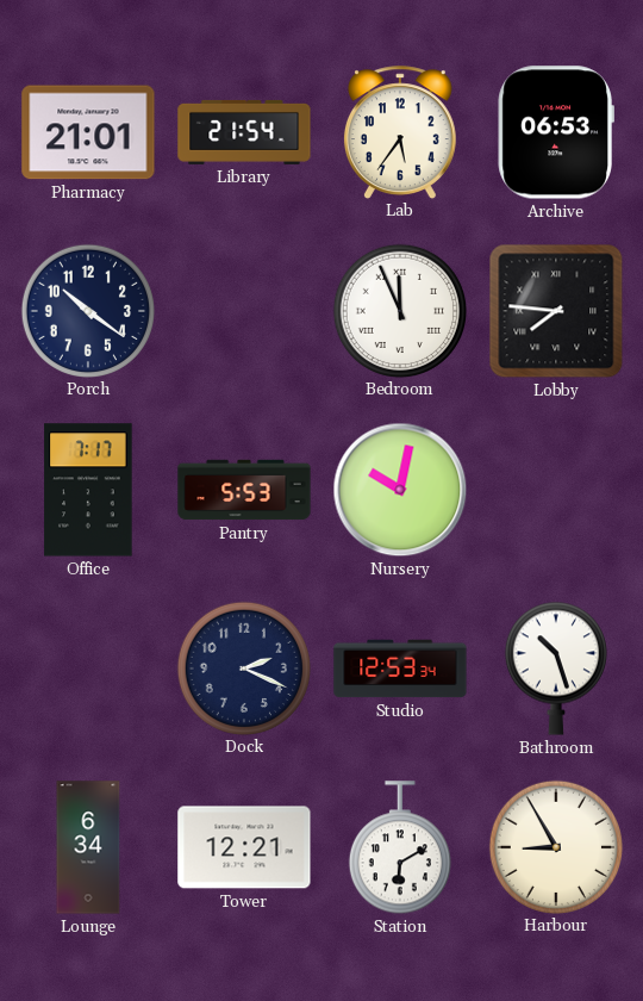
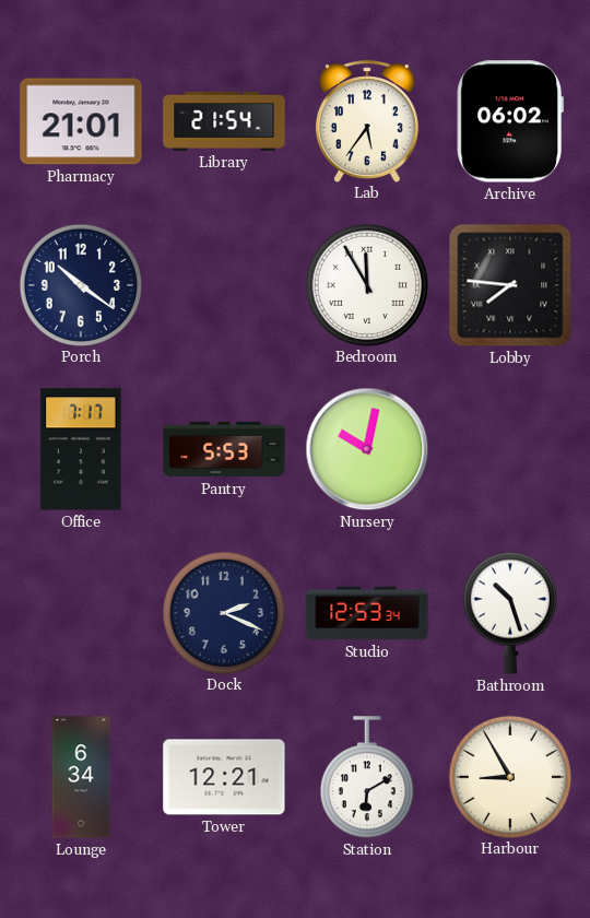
Archive: 06:53 -> 06:02
Bedroom: 11:56 -> 11:55
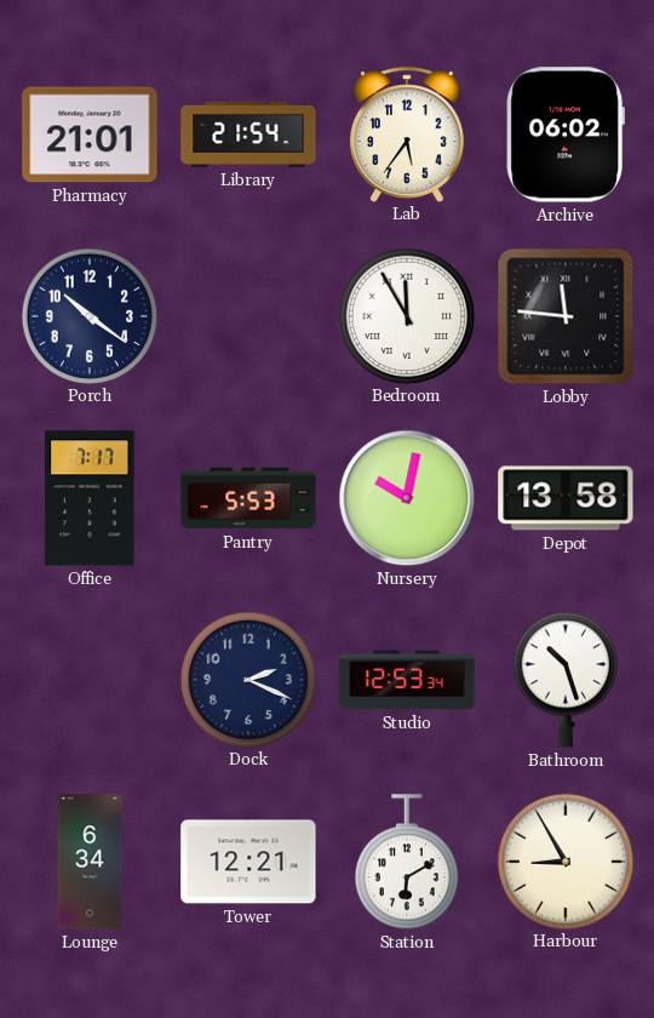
Lobby: 7:46 -> 11:46
Depot: none -> 13:58
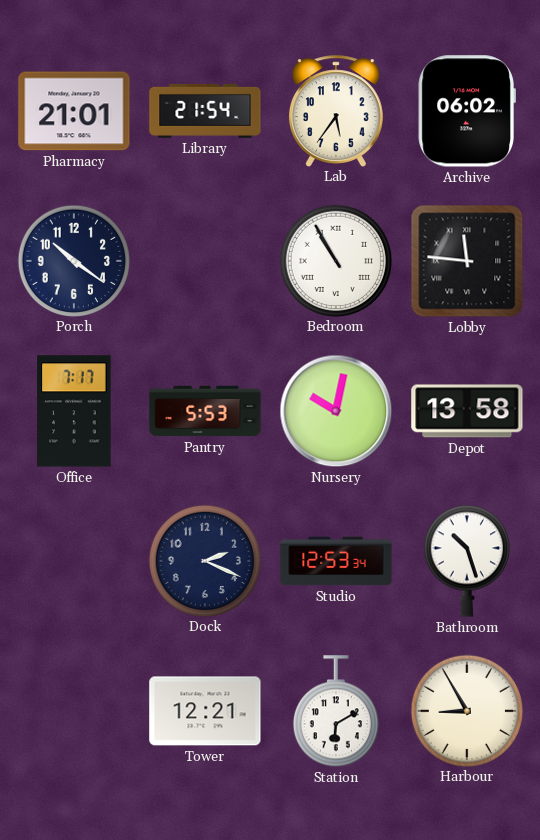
Bedroom: 11:55 -> 10:55
Lounge: 6:34 -> none
